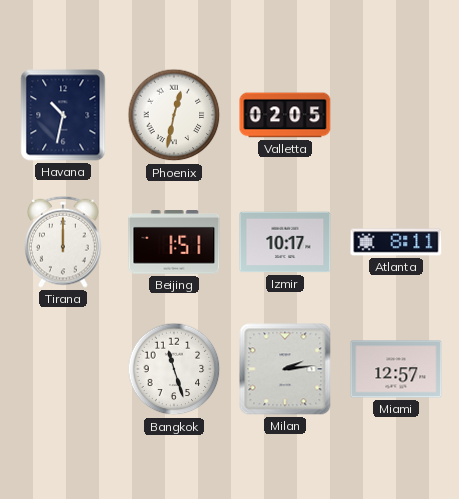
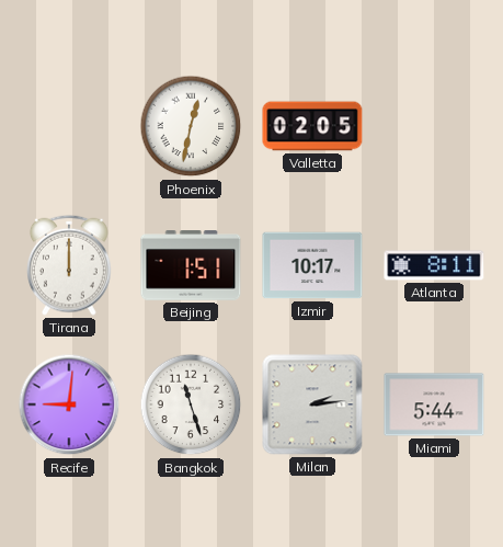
Havana: 10:32 -> none
Recife: none -> 9:01
Miami: 12:57 -> 5:44
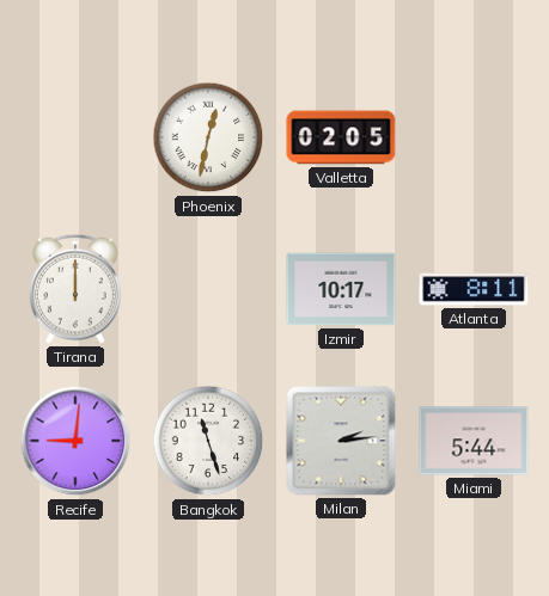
Beijing: 1:51 -> none
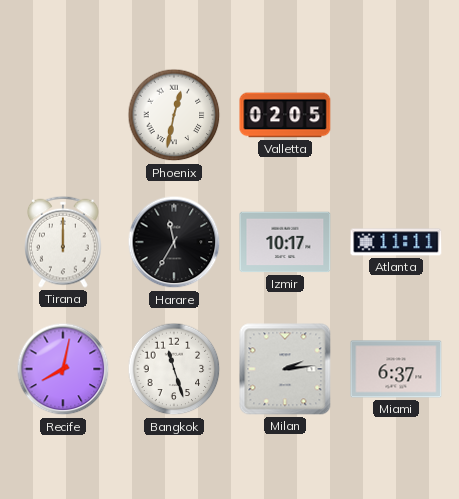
Harare: none -> 11:35
Atlanta: 8:11 -> 11:11
Recife: 9:01 -> 8:02
Miami: 5:44 -> 6:37
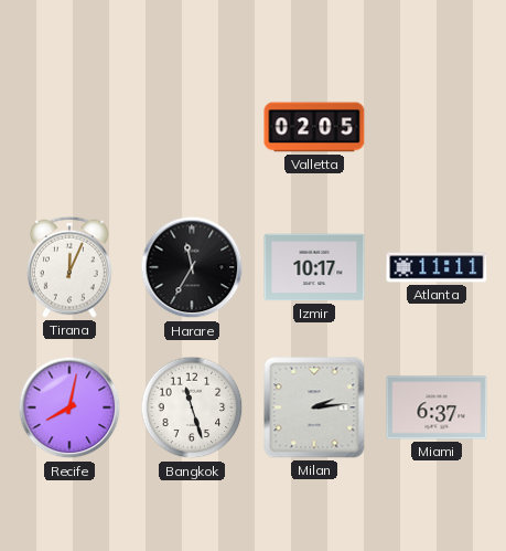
Phoenix: 12:32 -> none
Tirana: 12:00 -> 12:04
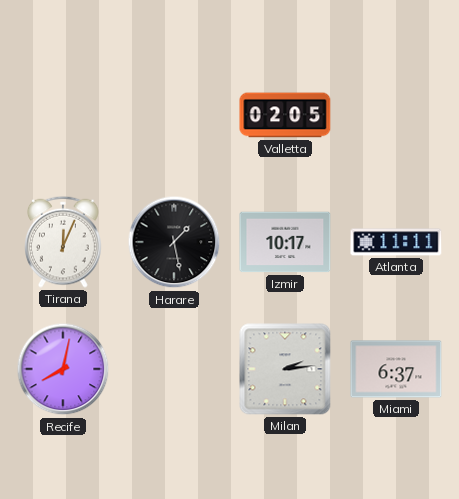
Harare: 11:35 -> 1:28
Bangkok: 11:27 -> none
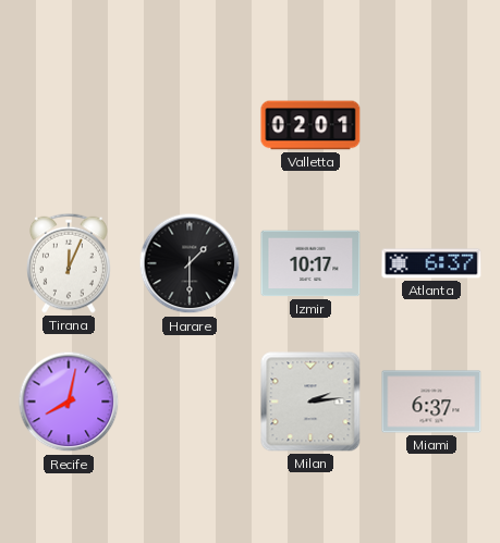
Valletta: 02:05 -> 02:01
Harare: 1:28 -> 1:30
Atlanta: 11:11 -> 6:37
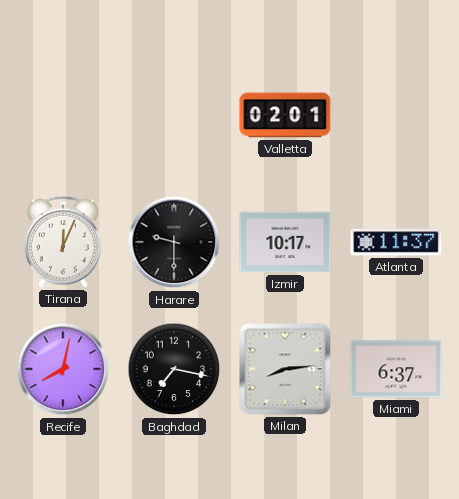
Harare: 1:30 -> 9:30
Atlanta: 6:37 -> 11:37
Baghdad: none -> 7:17
Milan: 2:14 -> 8:14
